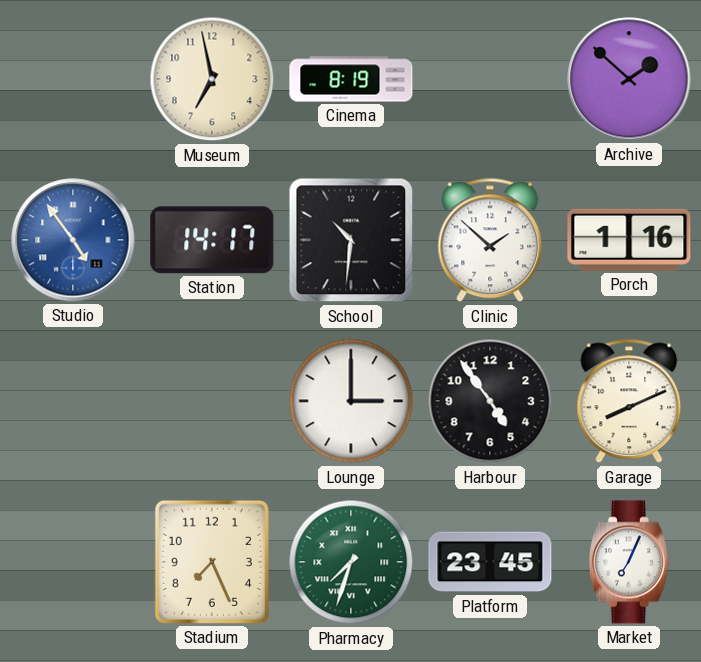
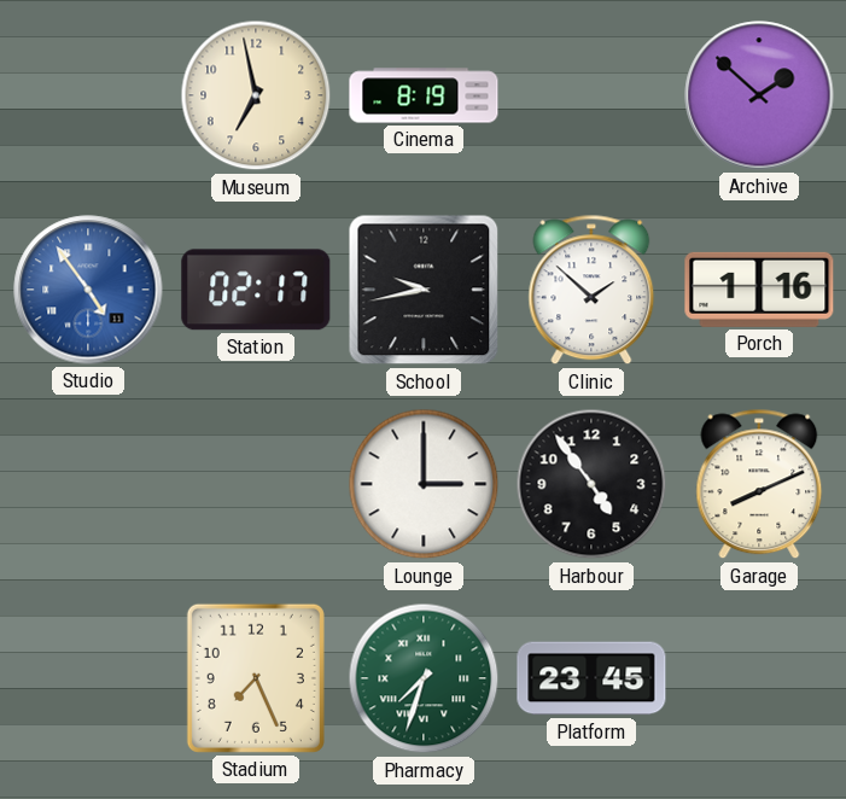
Station: 14:17 -> 02:17
School: 10:31 -> 9:43
Market: 7:04 -> none
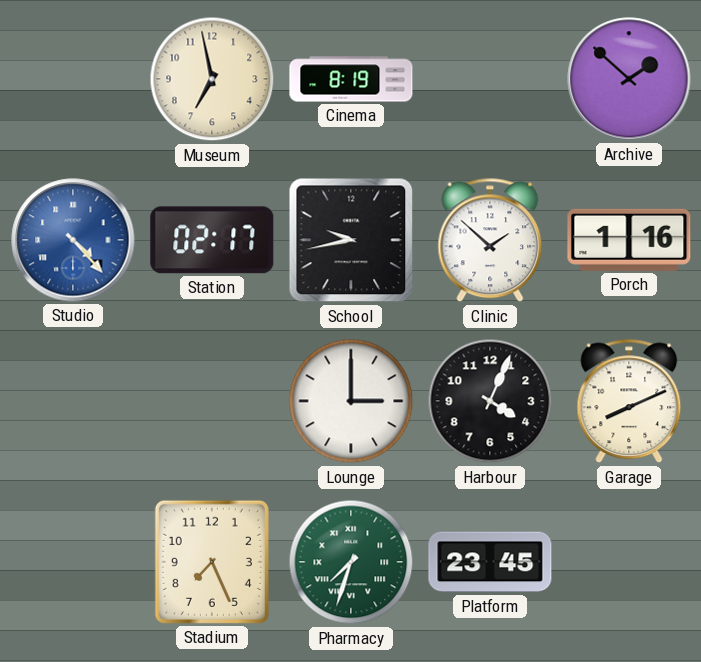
Studio: 4:54 -> 4:23
Harbour: 4:54 -> 4:04
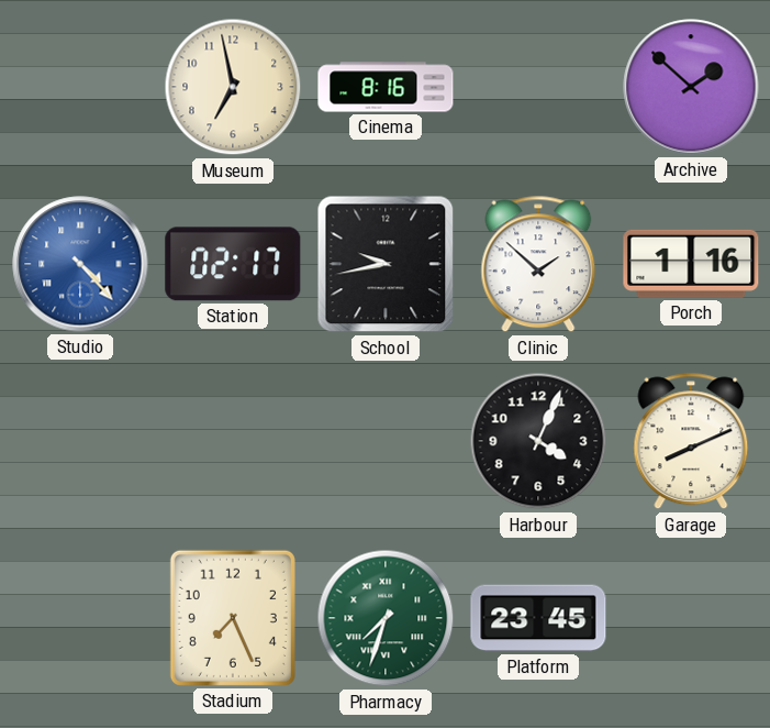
Cinema: 8:19 -> 8:16
Lounge: 3:00 -> none
